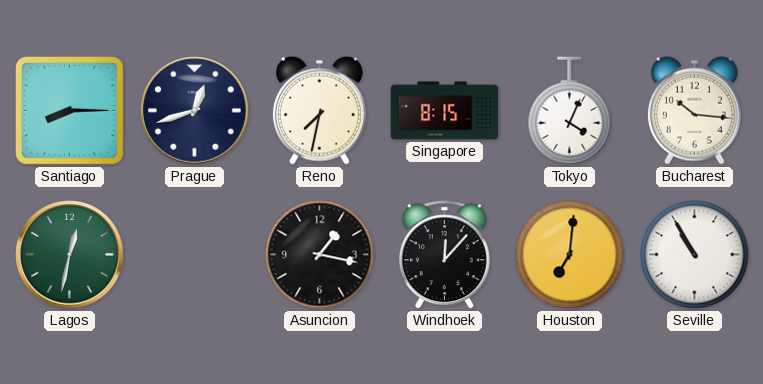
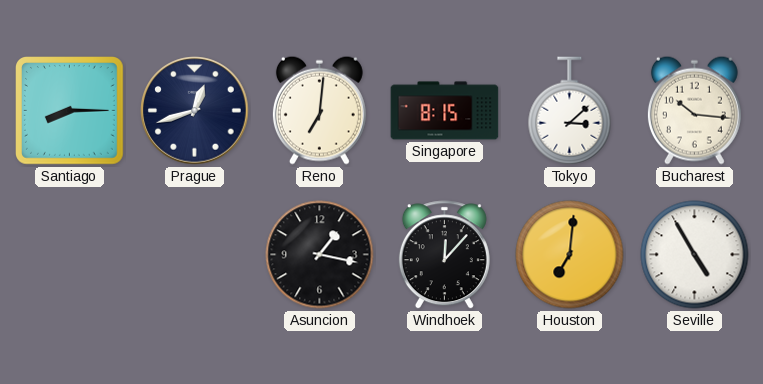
Reno: 7:32 -> 7:01
Tokyo: 4:04 -> 3:08
Lagos: 12:32 -> none
Seville: 10:55 -> 4:55
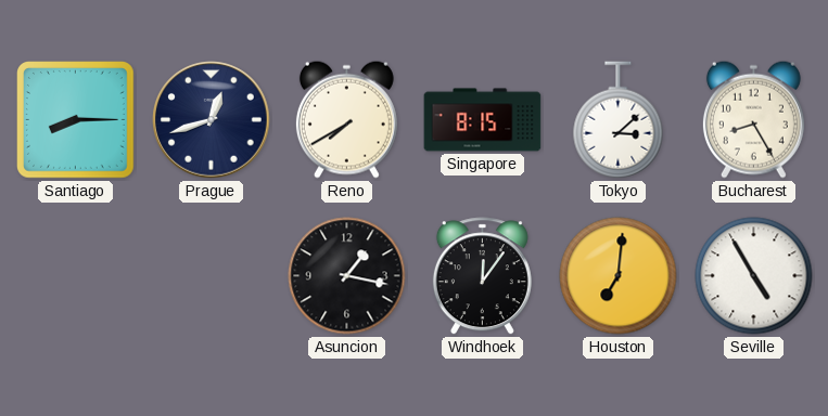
Reno: 7:01 -> 7:40
Bucharest: 10:16 -> 8:25
Windhoek: 12:07 -> 12:06
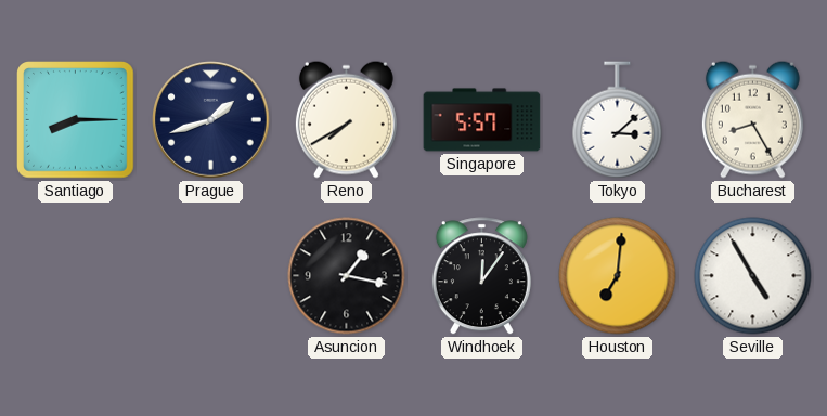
Prague: 12:42 -> 1:42
Singapore: 8:15 -> 5:57
